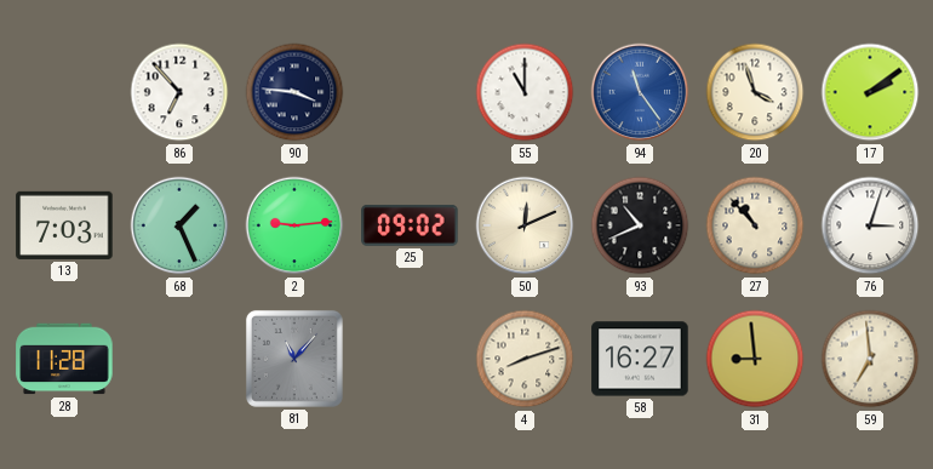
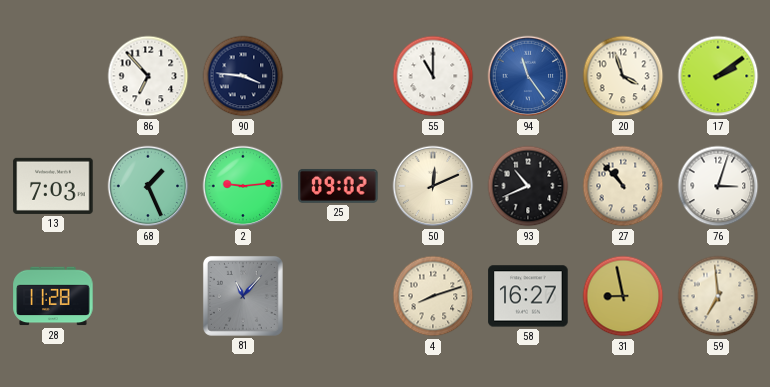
31: 8:59 -> 8:58
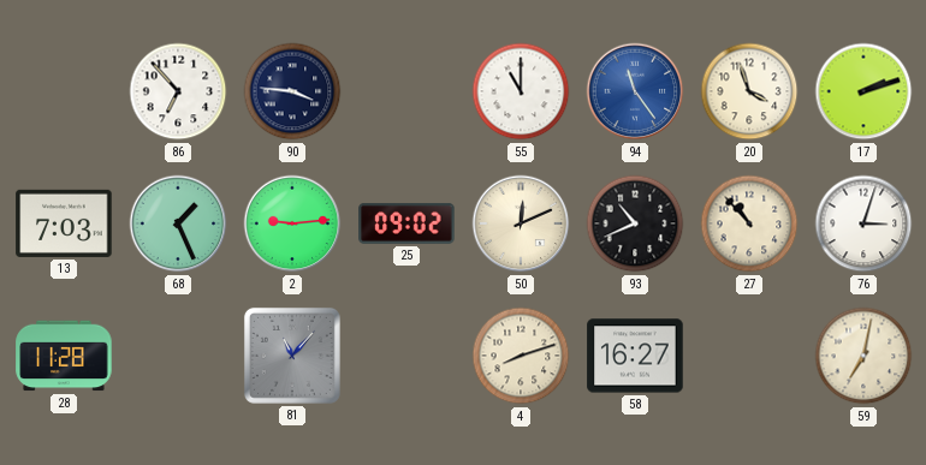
17: 2:09 -> 2:12
31: 8:58 -> none
59: 6:59 -> 7:02
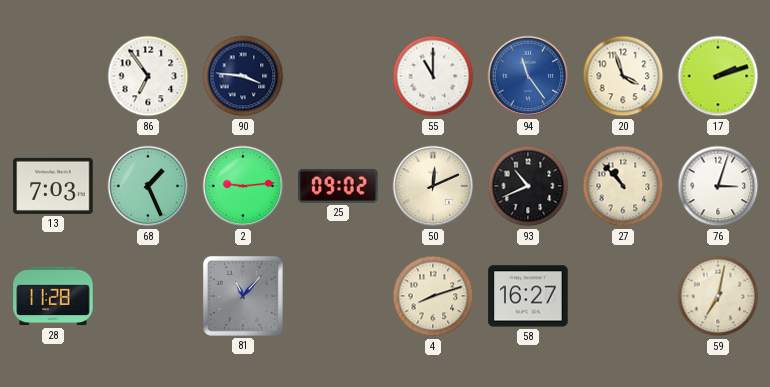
86: 6:53 -> 6:54
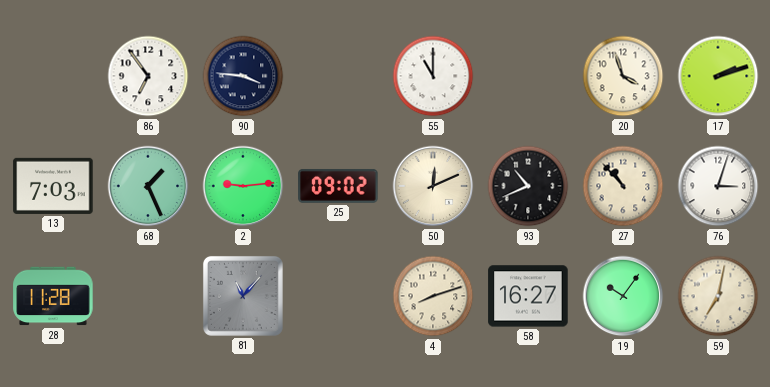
94: 11:24 -> none
19: none -> 10:06
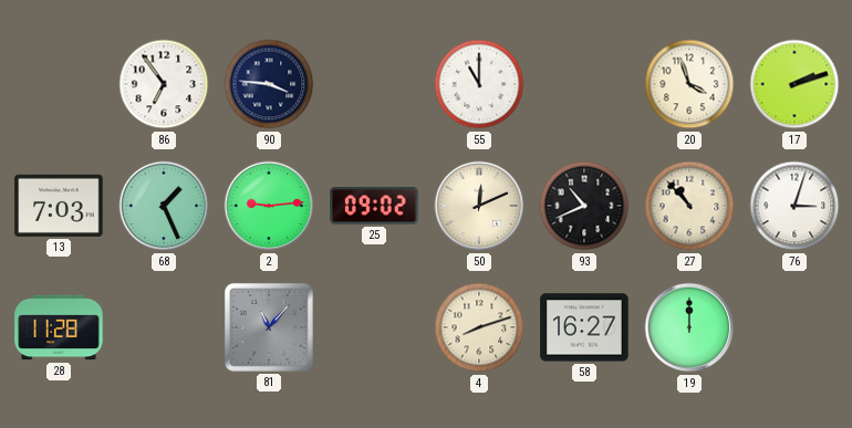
19: 10:06 -> 12:00
59: 7:02 -> none
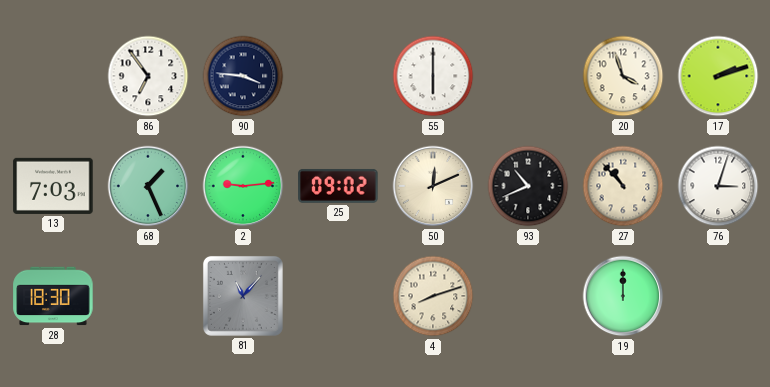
55: 11:00 -> 6:00
28: 11:28 -> 18:30
58: 16:27 -> none
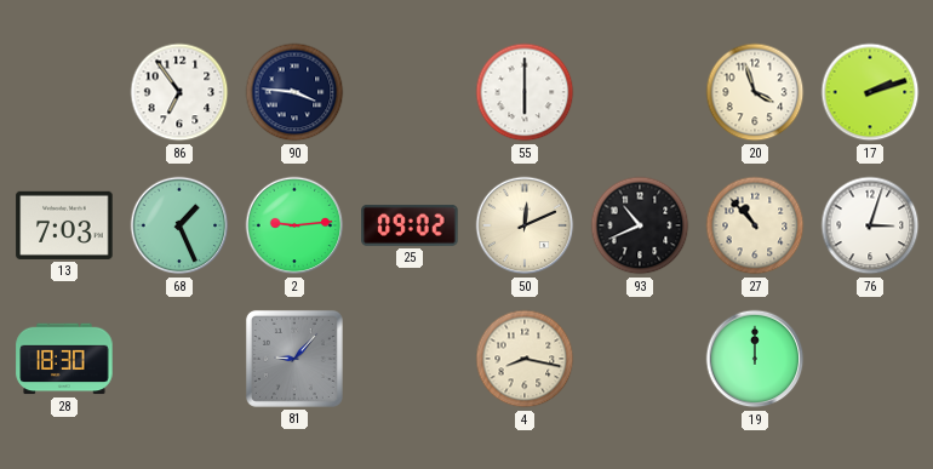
81: 11:07 -> 9:07
4: 8:12 -> 8:17
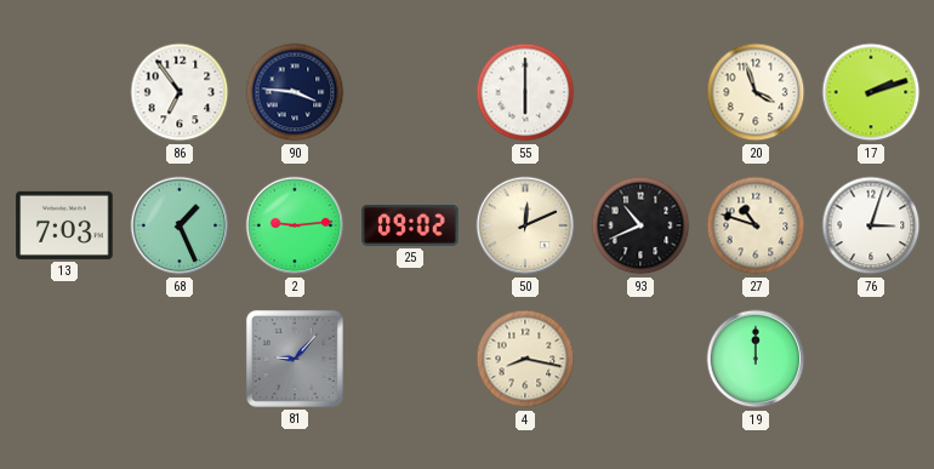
27: 10:53 -> 10:48
28: 18:30 -> none
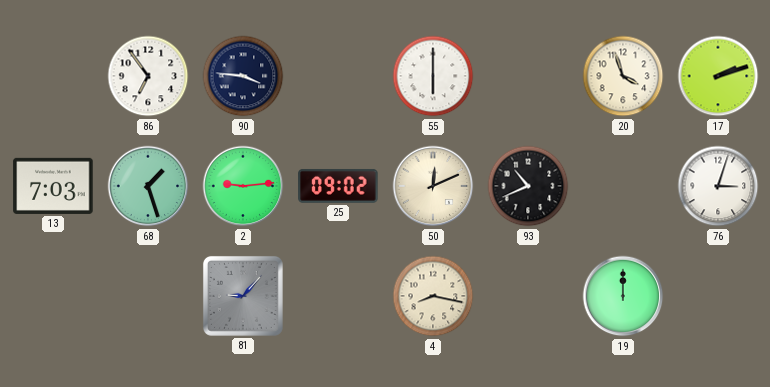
68: 1:26 -> 1:27
27: 10:48 -> none
